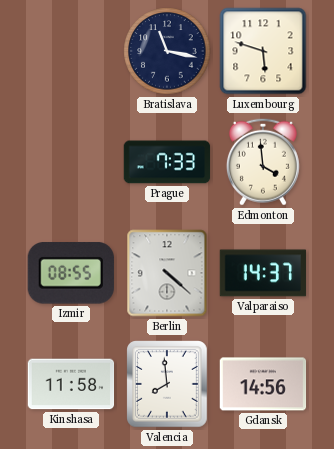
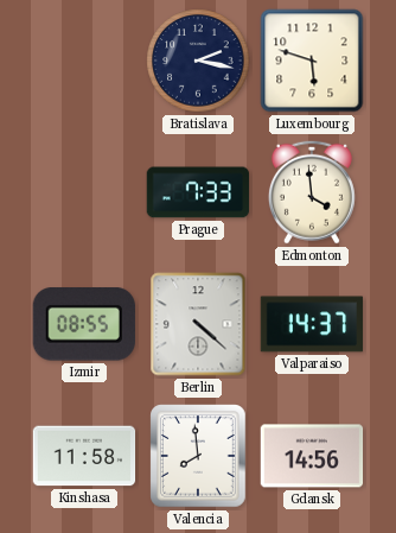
Bratislava: 11:17 -> 2:17
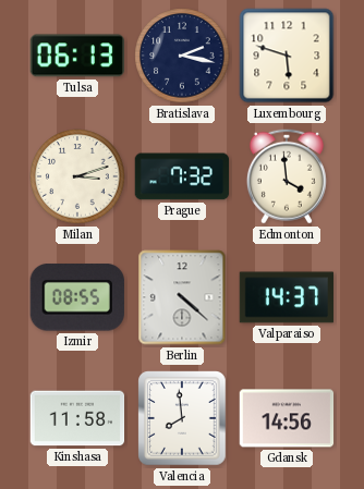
Tulsa: none -> 06:13
Milan: none -> 3:12
Prague: 7:33 -> 7:32
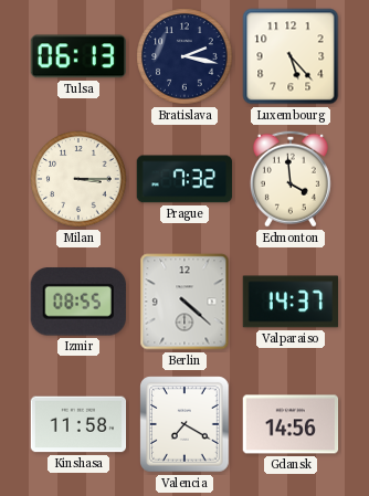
Luxembourg: 5:48 -> 5:23
Milan: 3:12 -> 3:15
Valencia: 7:59 -> 7:20
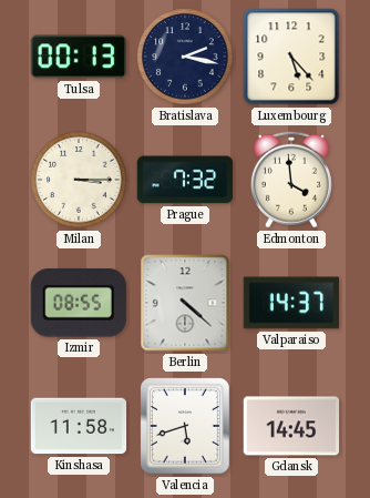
Tulsa: 06:13 -> 00:13
Valencia: 7:20 -> 5:42
Gdansk: 14:56 -> 14:45
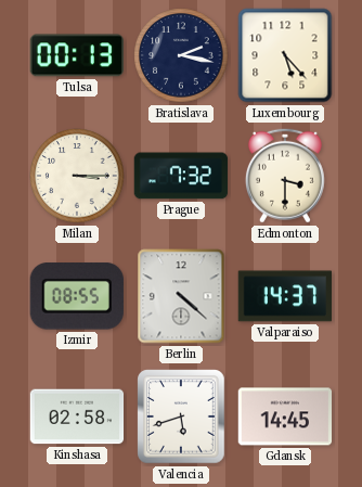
Edmonton: 3:59 -> 3:30
Kinshasa: 11:58 -> 02:58
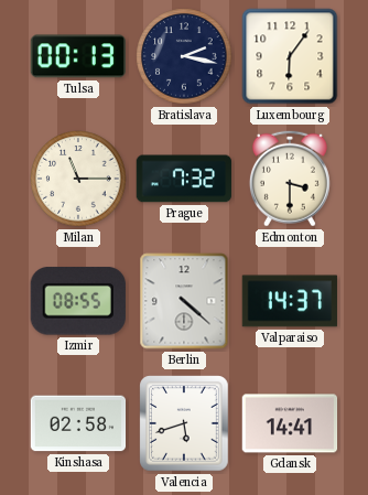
Luxembourg: 5:23 -> 6:06
Milan: 3:15 -> 11:15
Gdansk: 14:45 -> 14:41
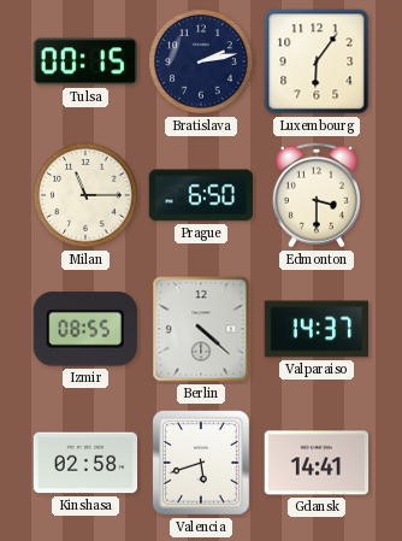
Tulsa: 00:13 -> 00:15
Bratislava: 2:17 -> 2:13
Prague: 7:32 -> 6:50
